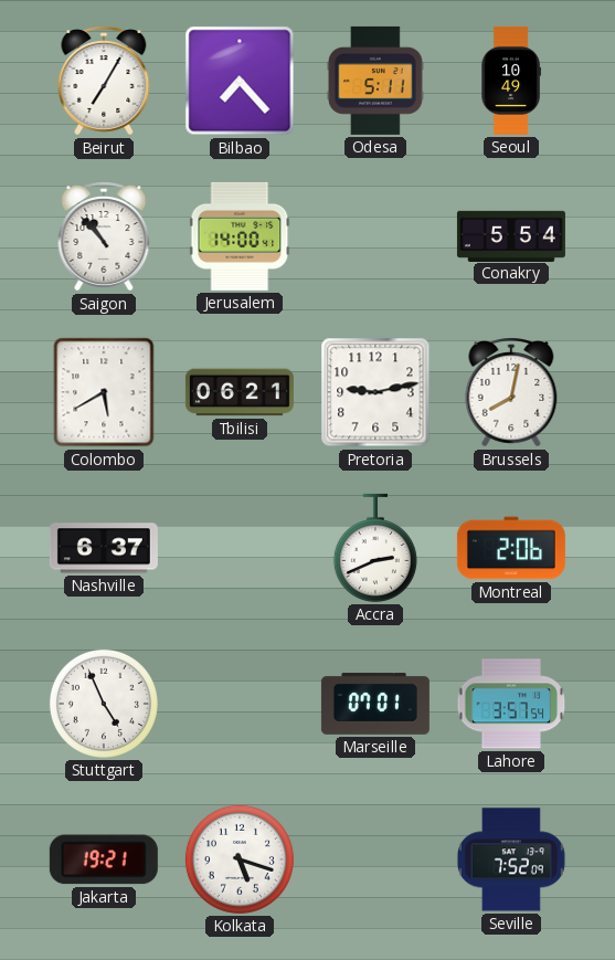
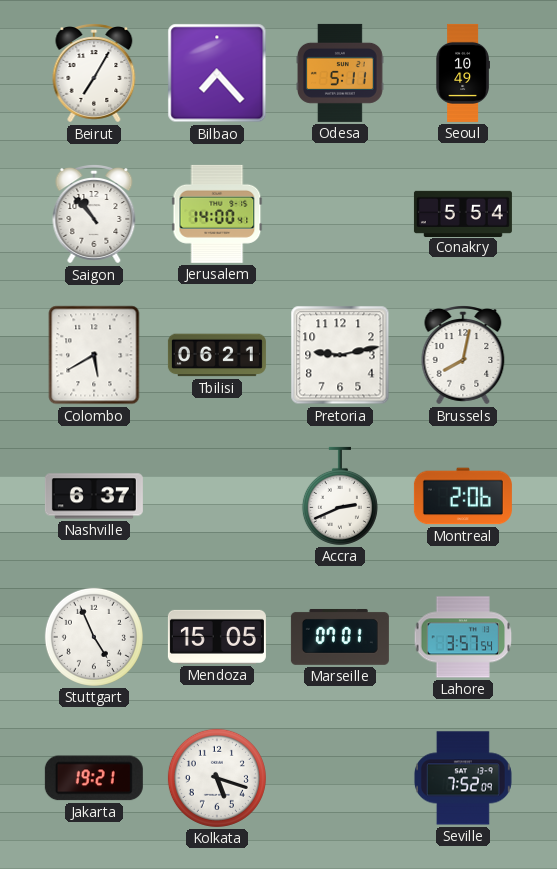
Mendoza: none -> 15:05
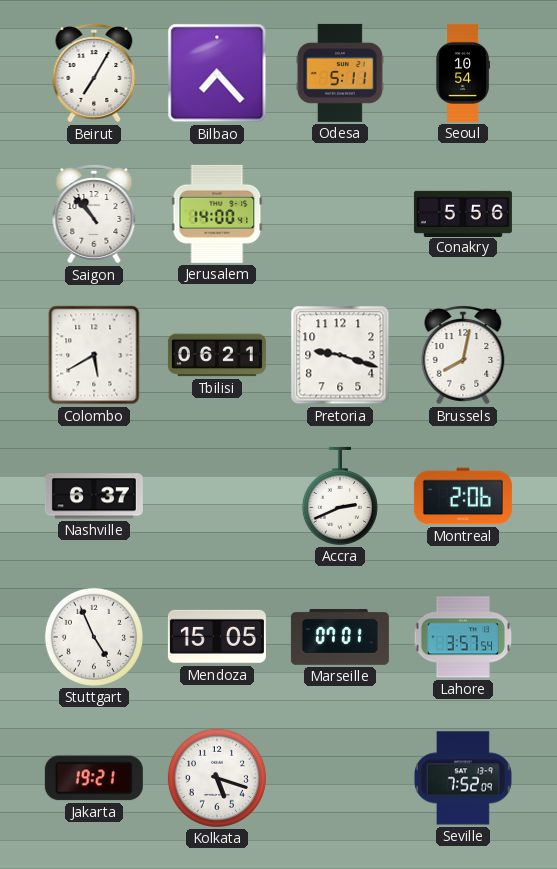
Seoul: 10:49 -> 10:54
Conakry: 5:54 -> 5:56
Pretoria: 9:13 -> 9:18
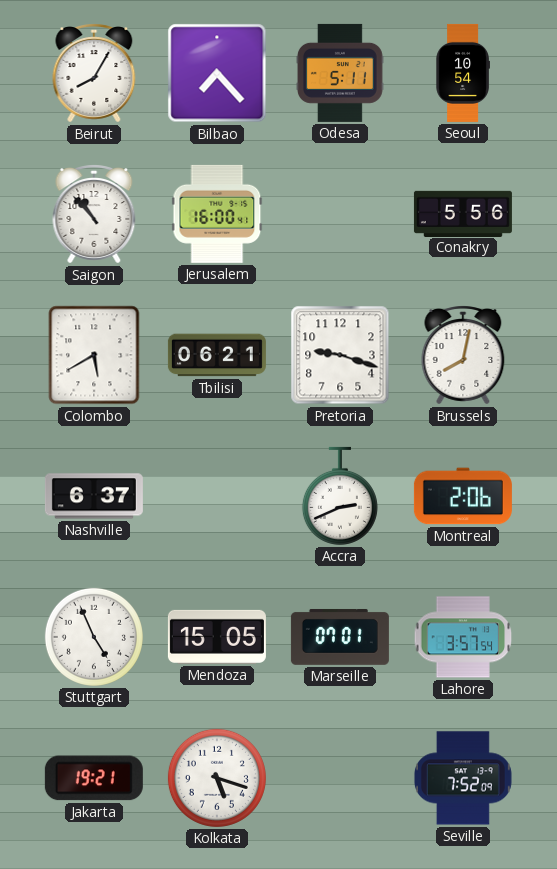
Beirut: 7:05 -> 8:05
Jerusalem: 14:00 -> 16:00
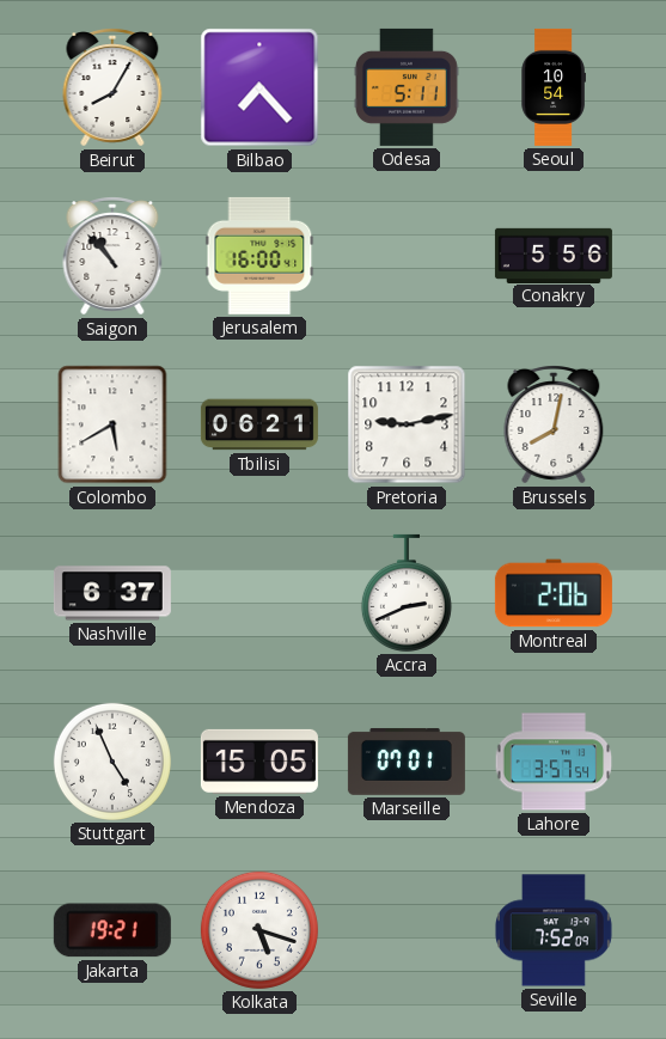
Pretoria: 9:18 -> 9:13
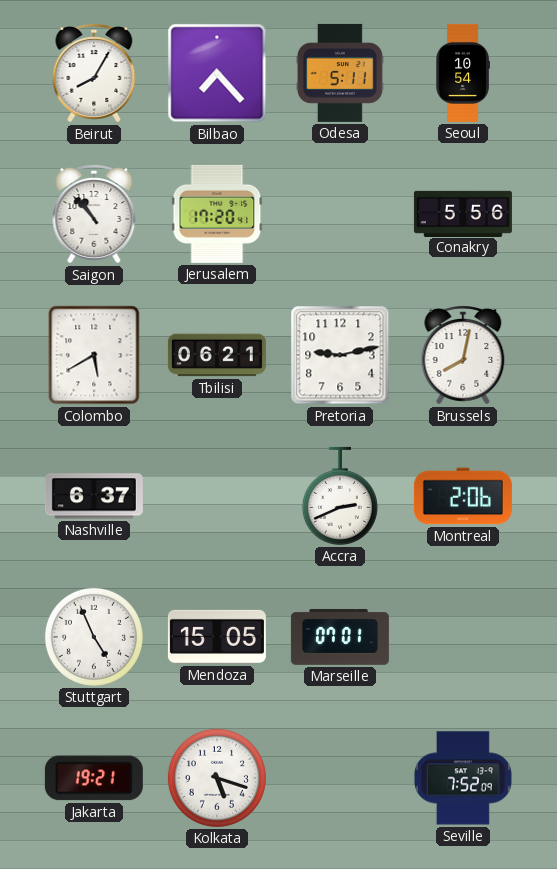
Jerusalem: 16:00 -> 17:20
Lahore: 3:57 -> none
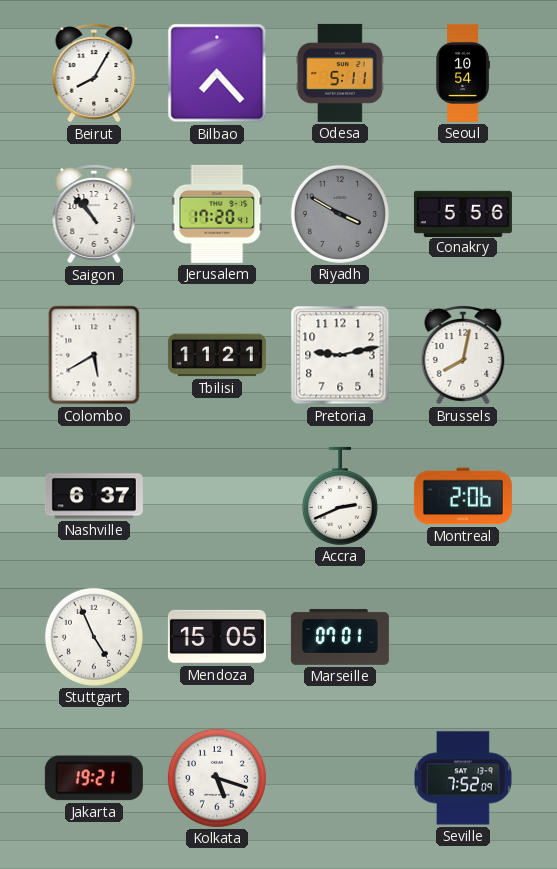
Riyadh: none -> 3:50
Tbilisi: 06:21 -> 11:21
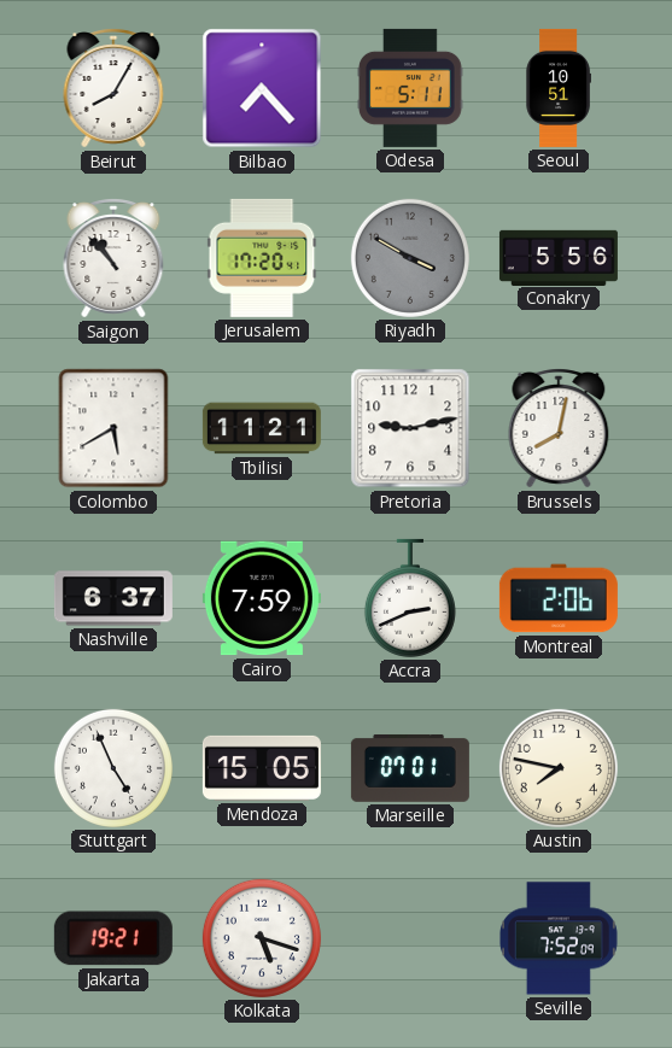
Seoul: 10:54 -> 10:51
Cairo: none -> 7:59
Austin: none -> 7:47
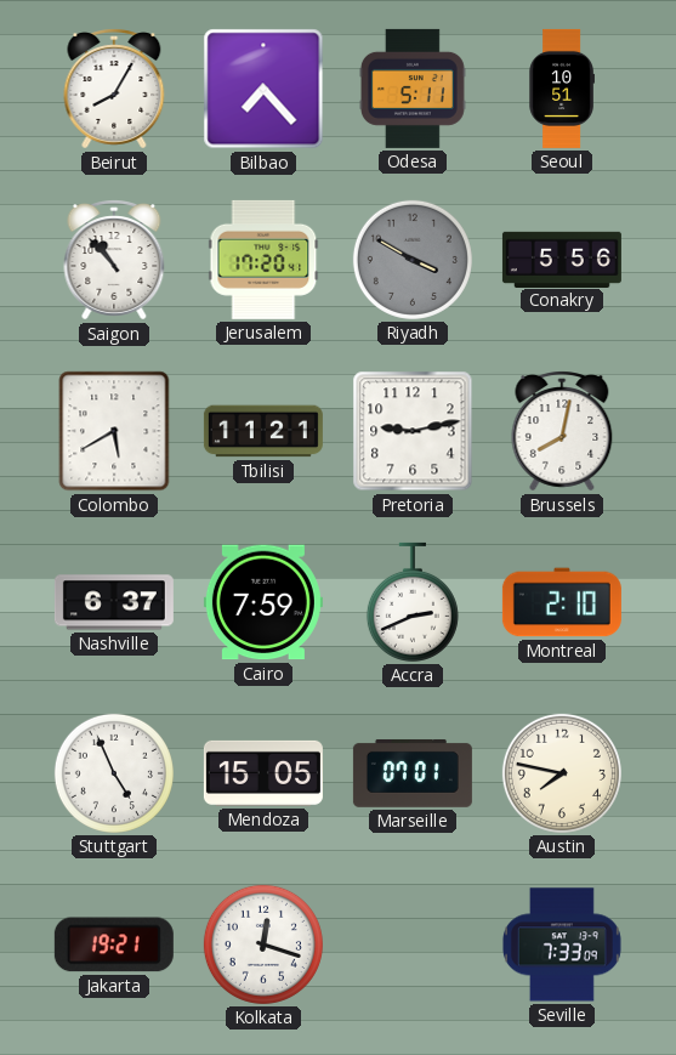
Montreal: 2:06 -> 2:10
Kolkata: 5:18 -> 12:18
Seville: 7:52 -> 7:33
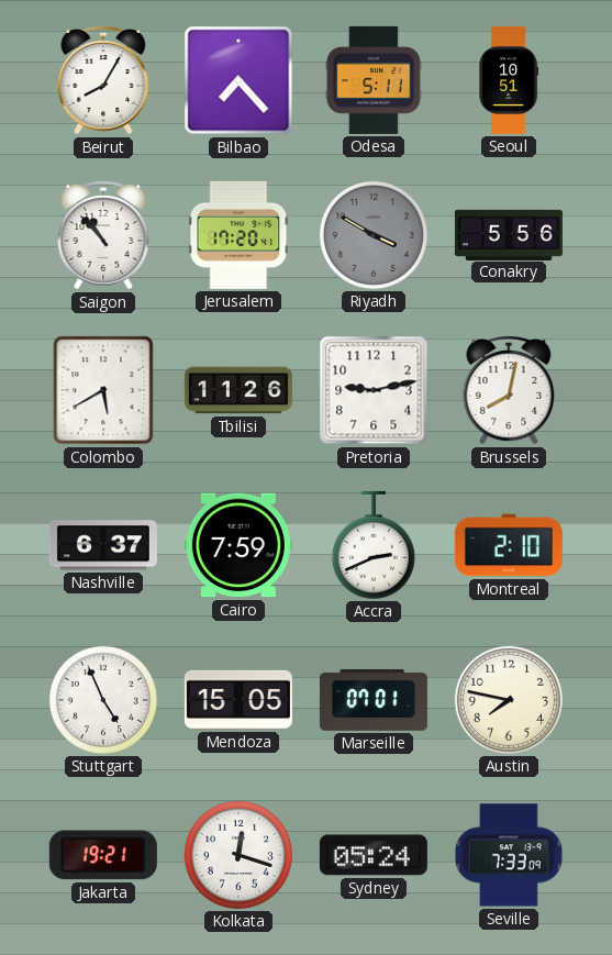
Tbilisi: 11:21 -> 11:26
Sydney: none -> 05:24
